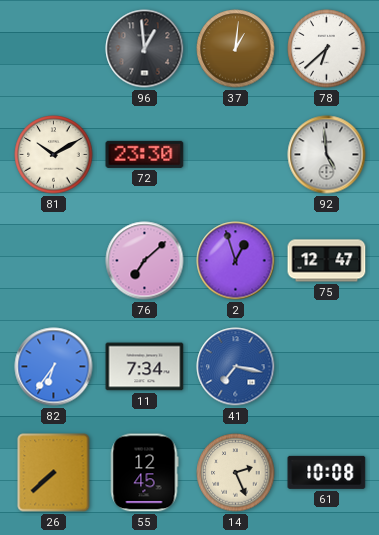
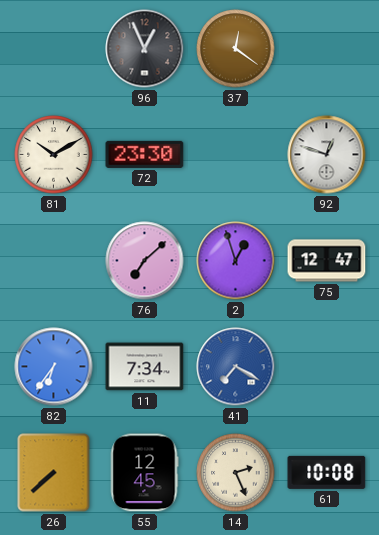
96: 12:59 -> 12:56
37: 1:01 -> 12:21
78: 6:38 -> none
92: 4:59 -> 12:48
41: 7:17 -> 7:20
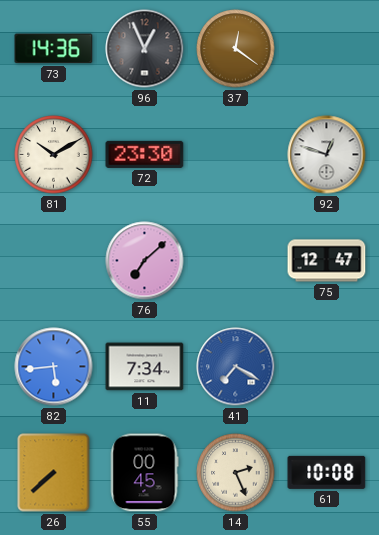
73: none -> 14:36
2: 12:57 -> none
82: 6:36 -> 5:44
55: 12:45 -> 00:45
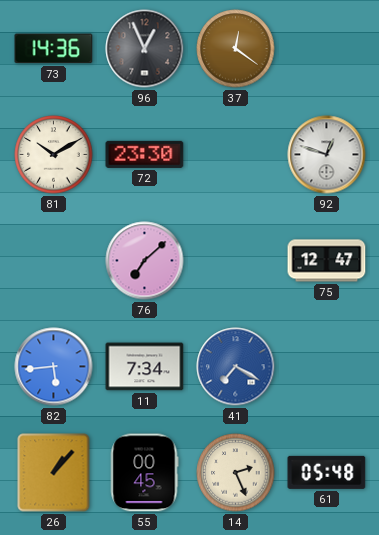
26: 7:38 -> 1:07
61: 10:08 -> 05:48
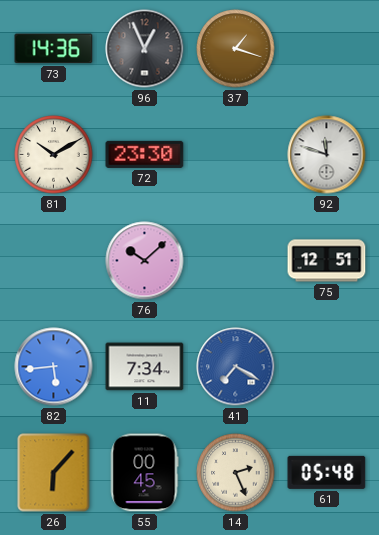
37: 12:21 -> 1:18
92: 12:48 -> 11:48
76: 7:08 -> 10:08
75: 12:47 -> 12:51
26: 1:07 -> 6:07
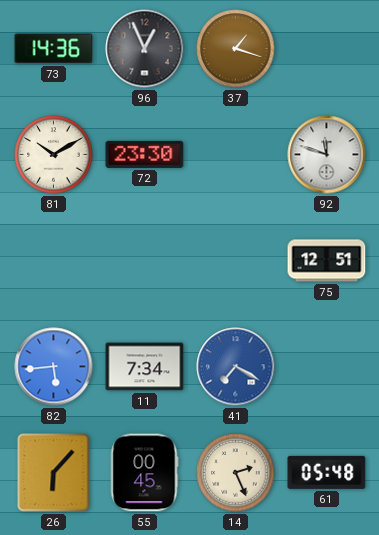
76: 10:08 -> none
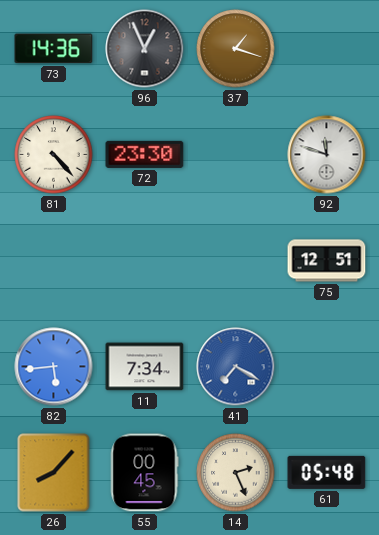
81: 10:10 -> 4:23
26: 6:07 -> 8:07
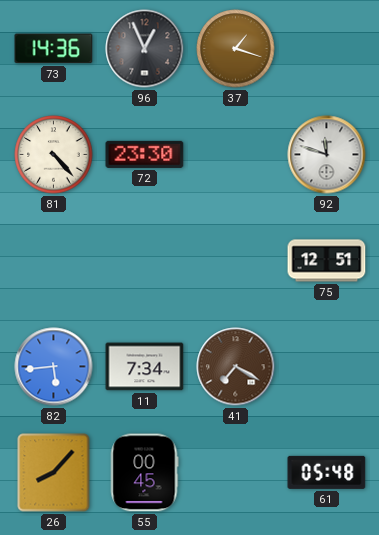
41 dial: blue -> brown
14: 2:26 -> none
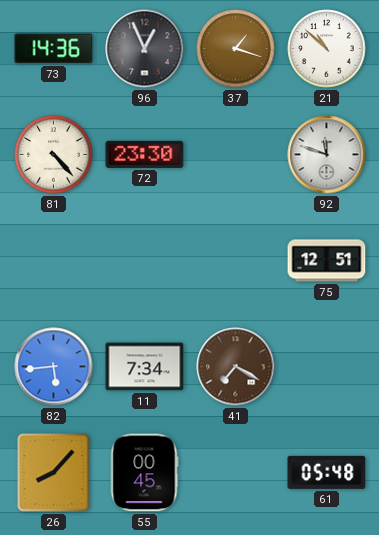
21: none -> 10:52
